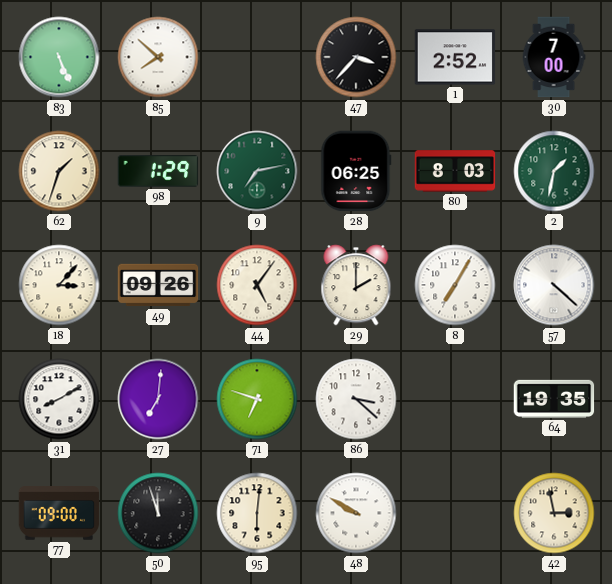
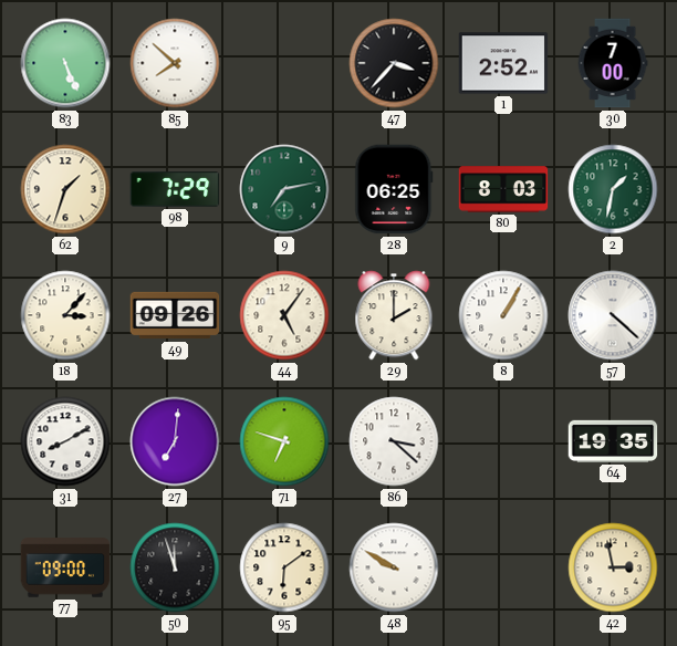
98: 1:29 -> 7:29
8: 7:05 -> 1:05
95: 6:01 -> 6:09
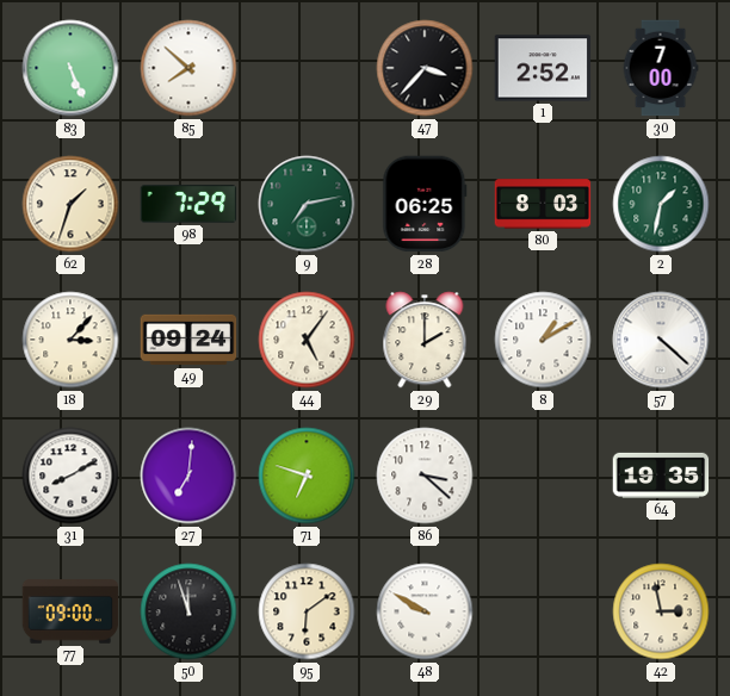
49: 09:26 -> 09:24
8: 1:05 -> 1:10
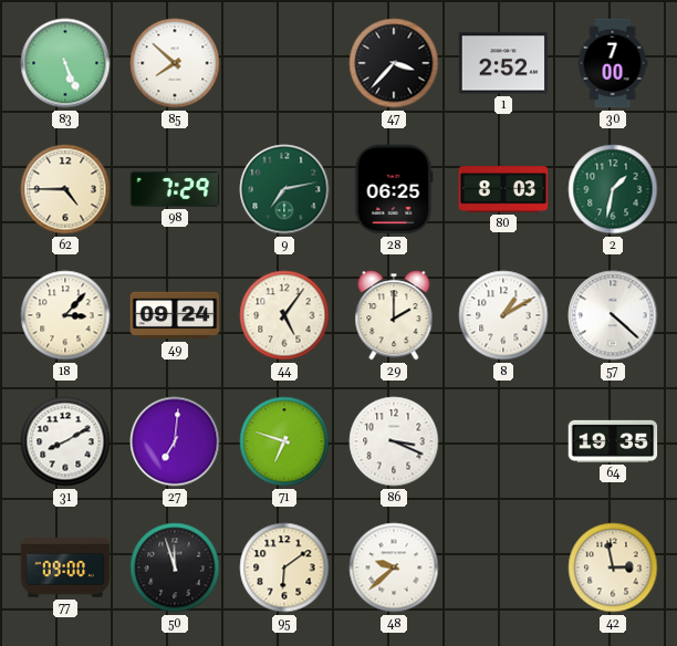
62: 1:33 -> 4:45
86: 3:22 -> 3:19
48: 9:50 -> 9:38
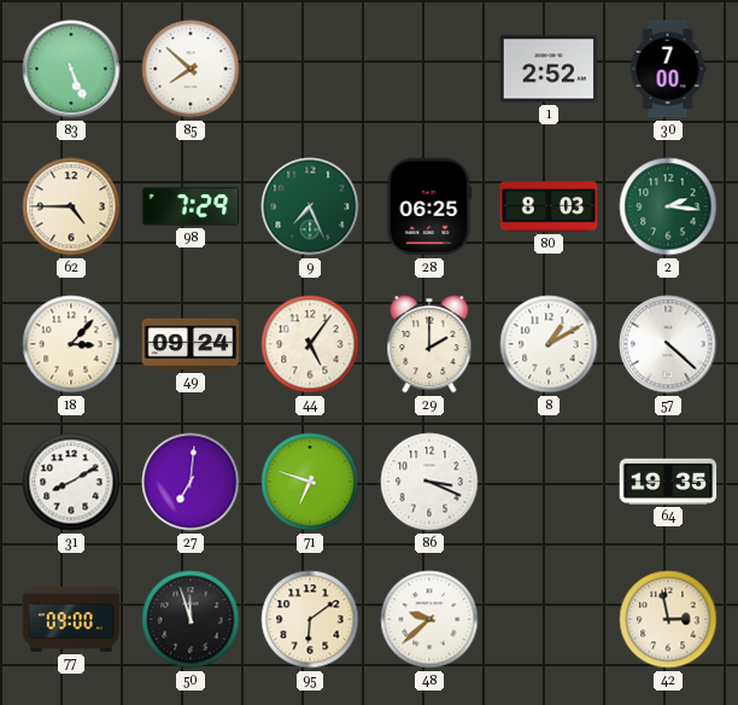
47: 3:37 -> none
9: 7:13 -> 7:26
2: 1:32 -> 2:16
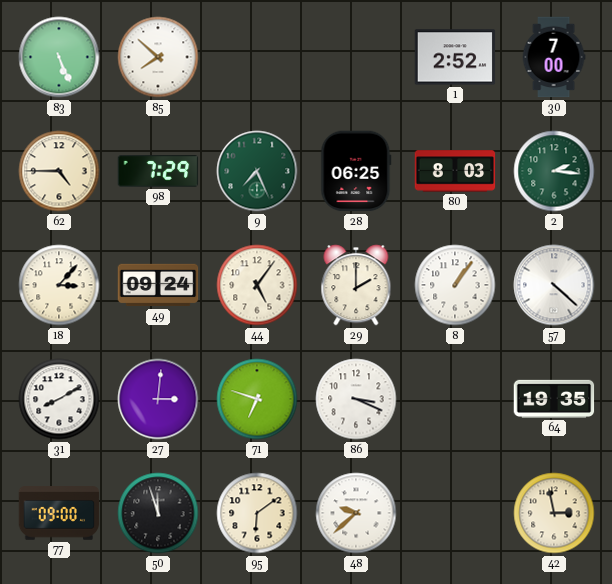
8: 1:10 -> 1:06
27: 7:01 -> 3:01
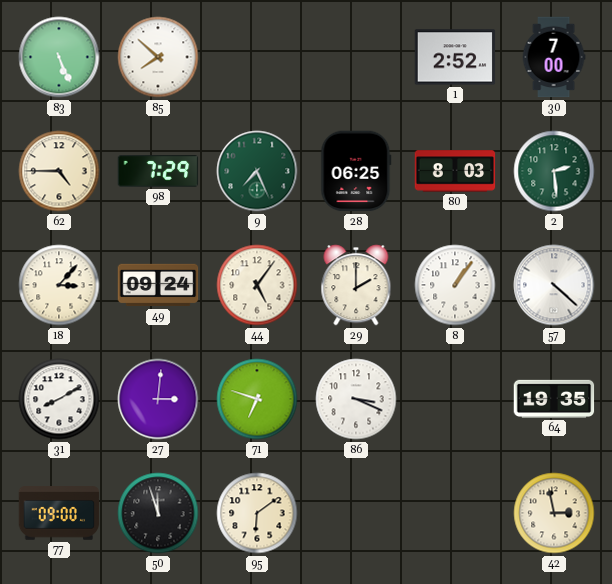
2: 2:16 -> 2:29
48: 9:38 -> none
